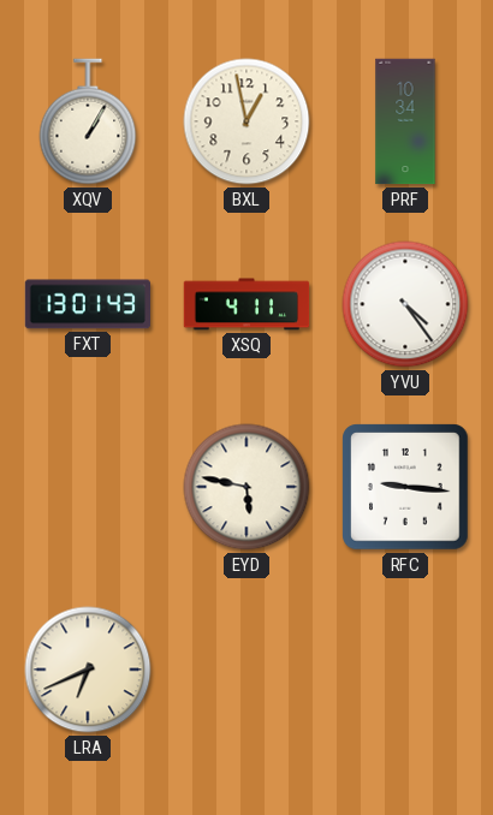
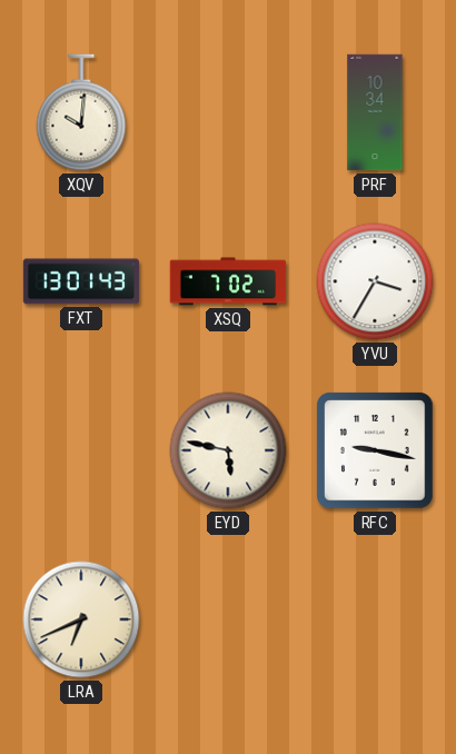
XQV: 1:05 -> 10:01
BXL: 12:58 -> none
XSQ: 4:11 -> 7:02
YVU: 4:24 -> 3:35
RFC: 9:16 -> 9:17
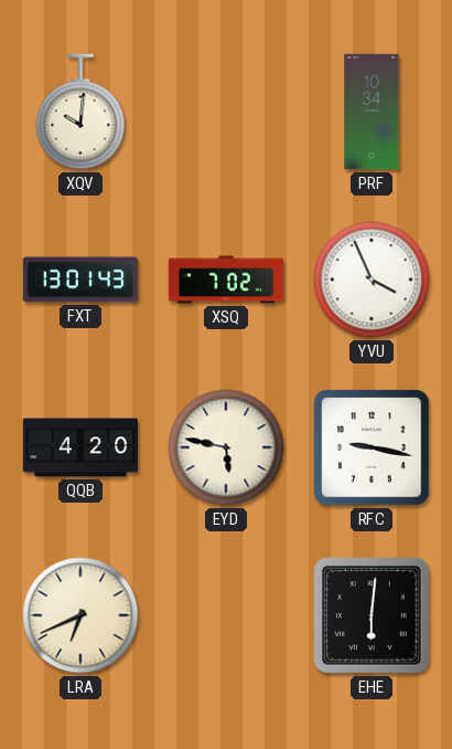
YVU: 3:35 -> 3:56
QQB: none -> 4:20
EHE: none -> 6:01
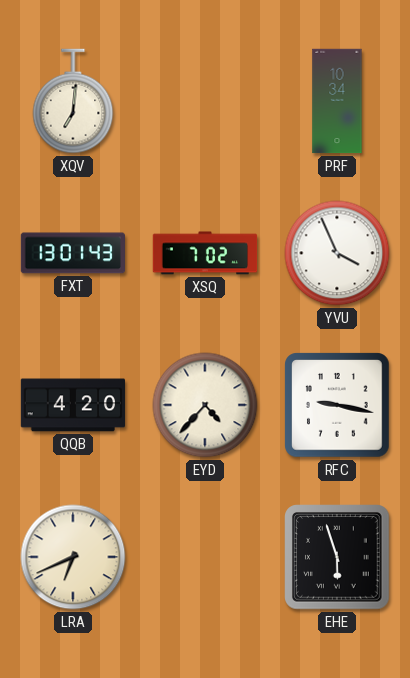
XQV: 10:01 -> 7:01
EYD: 5:47 -> 4:37
EHE: 6:01 -> 5:57
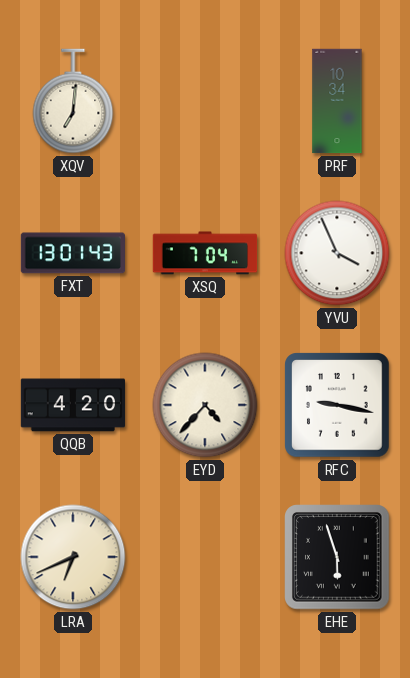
XSQ: 7:02 -> 7:04
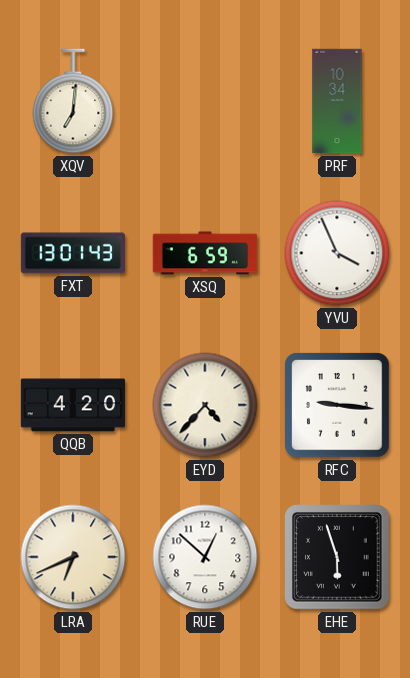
XSQ: 7:04 -> 6:59
RFC: 9:17 -> 9:16
RUE: none -> 12:52
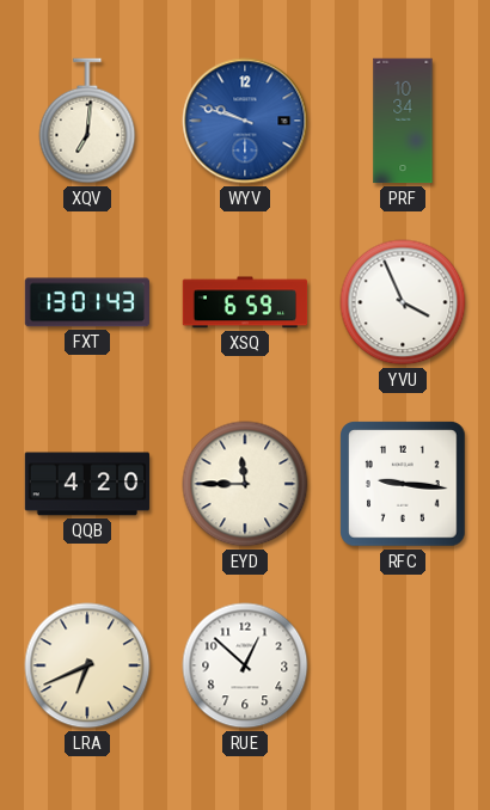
WYV: none -> 9:48
EYD: 4:37 -> 11:45
EHE: 5:57 -> none
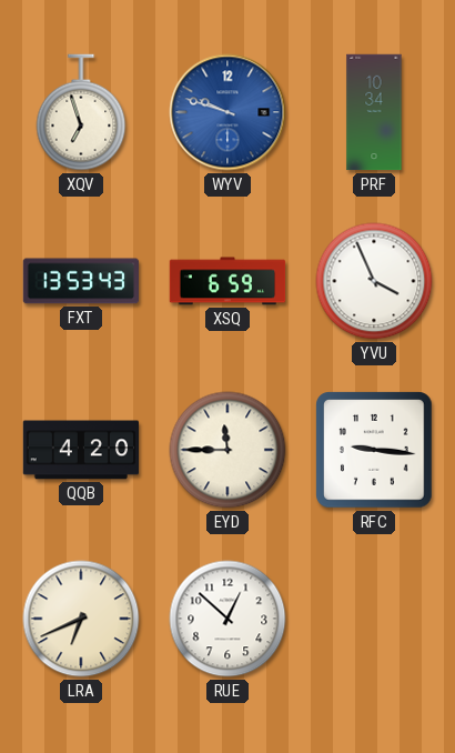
XQV: 7:01 -> 6:57
FXT: 13:01 -> 13:53
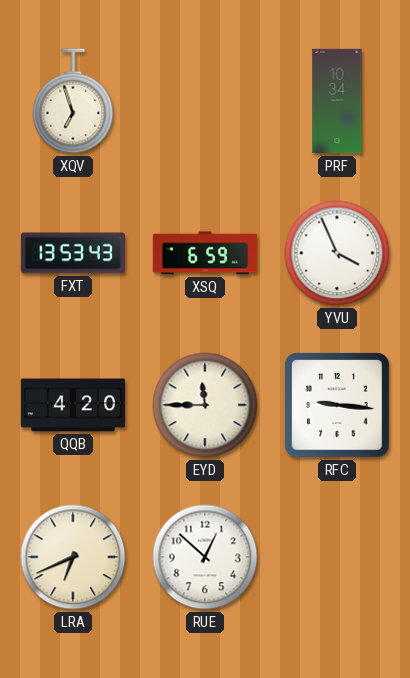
WYV: 9:48 -> none
